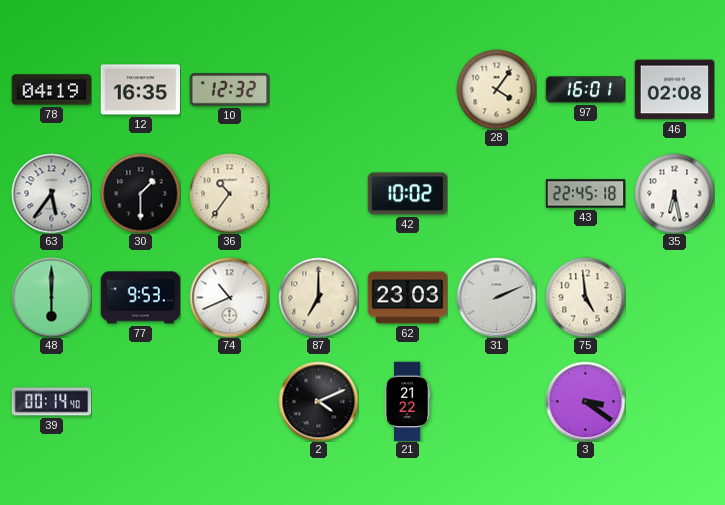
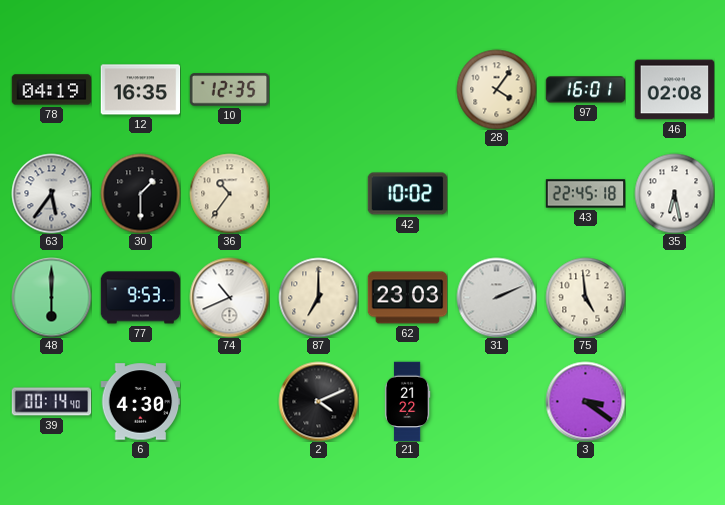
10: 12:32 -> 12:35
6: none -> 4:30
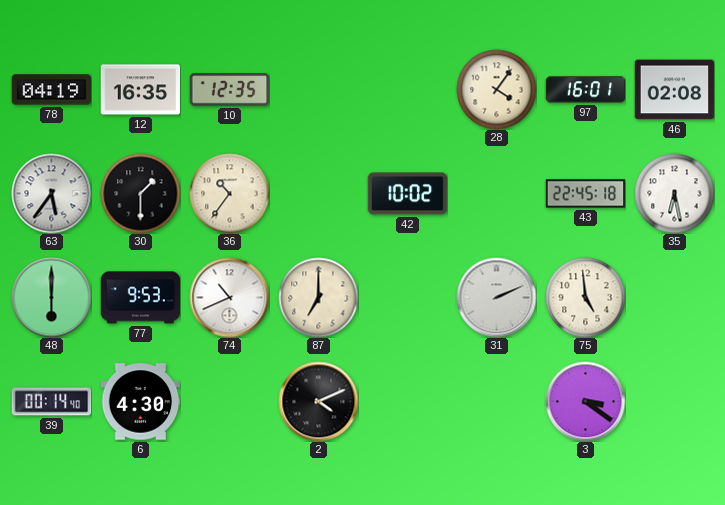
62: 23:03 -> none
21: 21:22 -> none
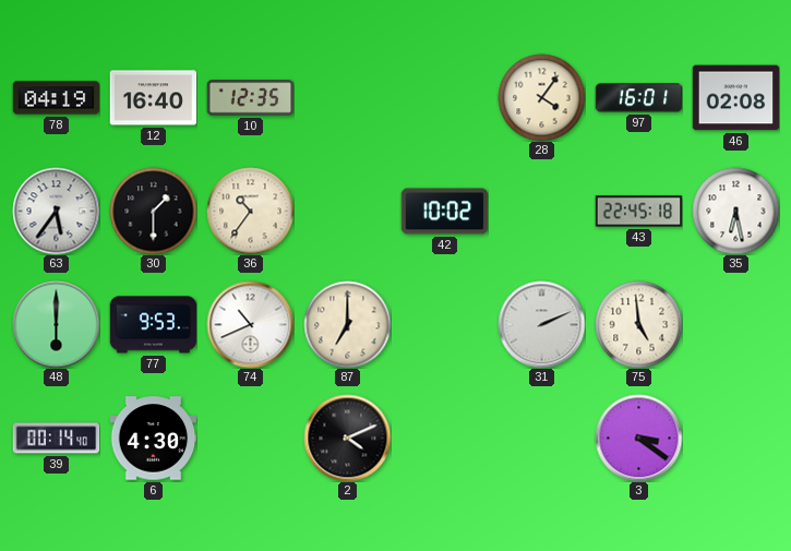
12: 16:35 -> 16:40
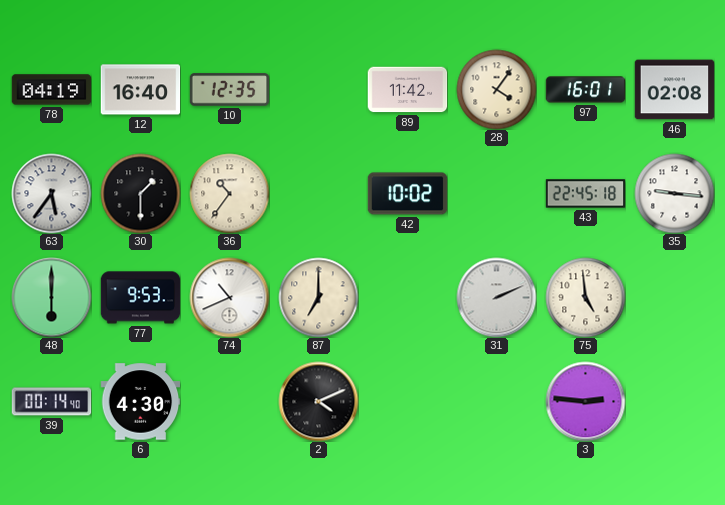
89: none -> 11:42
35: 6:28 -> 9:16
3: 3:21 -> 2:46
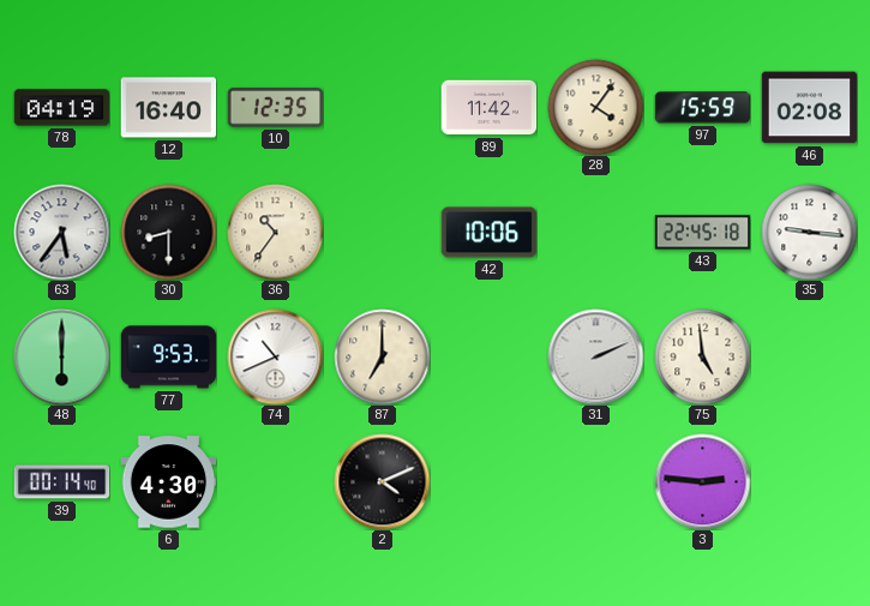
97: 16:01 -> 15:59
30: 1:30 -> 8:30
42: 10:02 -> 10:06
